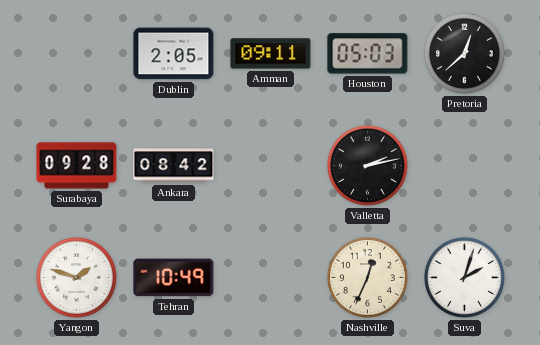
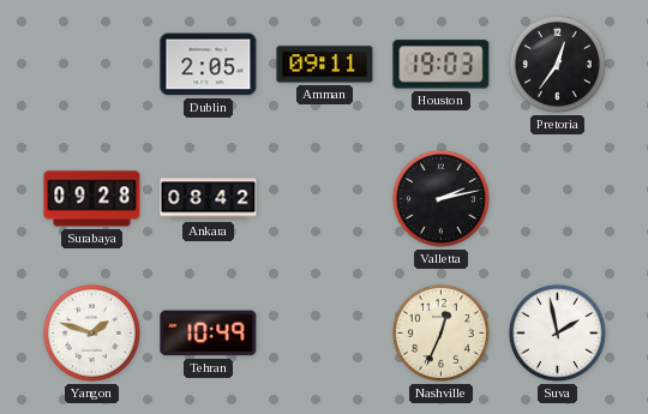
Houston: 05:03 -> 19:03
Pretoria: 12:38 -> 12:36
Suva: 2:03 -> 1:58
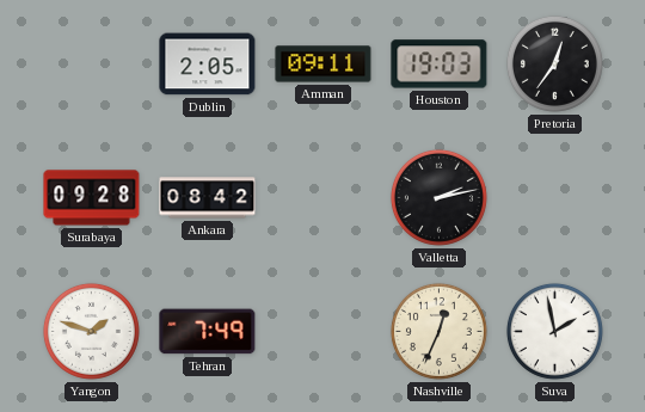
Tehran: 10:49 -> 7:49
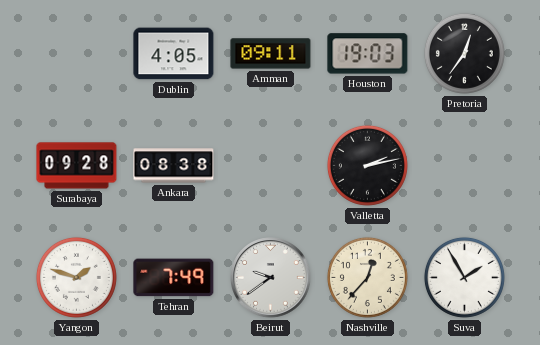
Dublin: 2:05 -> 4:05
Ankara: 08:42 -> 08:38
Beirut: none -> 9:39
Nashville: 12:34 -> 12:37
Suva: 1:58 -> 1:55
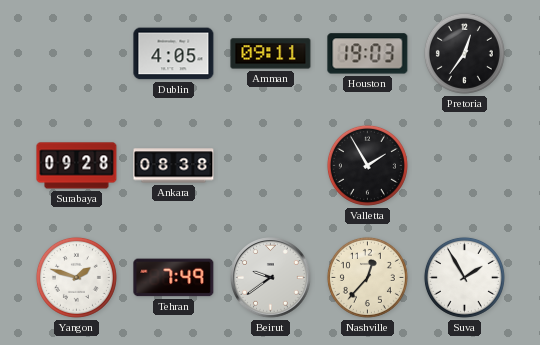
Valletta: 2:13 -> 1:55
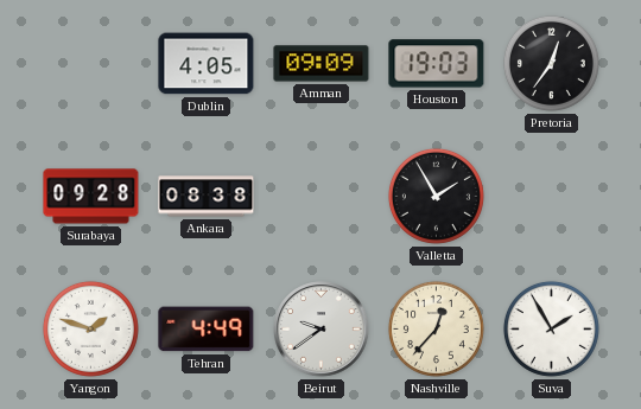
Amman: 09:11 -> 09:09
Tehran: 7:49 -> 4:49
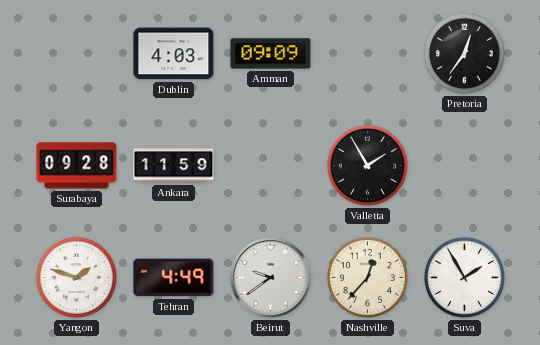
Dublin: 4:05 -> 4:03
Houston: 19:03 -> none
Ankara: 08:38 -> 11:59
